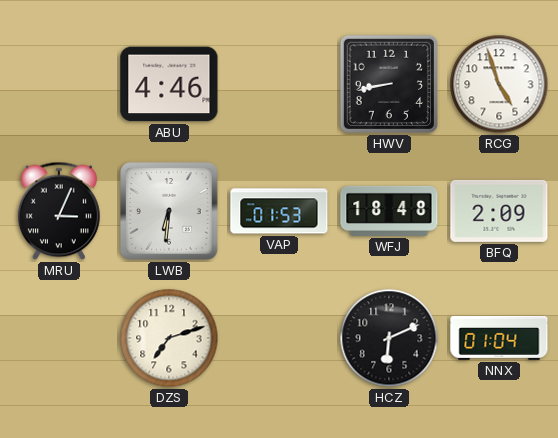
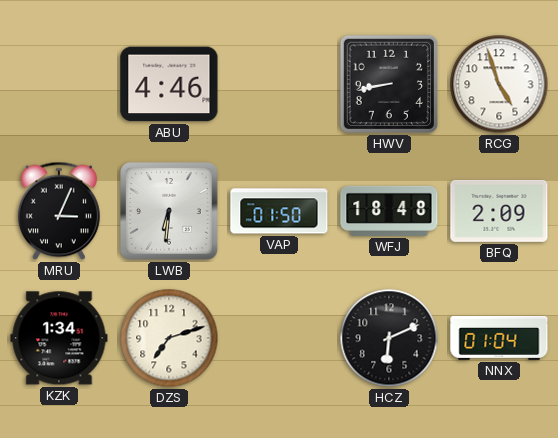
VAP: 01:53 -> 01:50
KZK: none -> 1:34
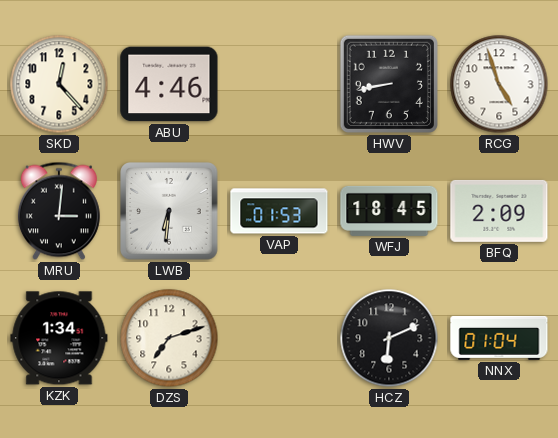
SKD: none -> 12:23
MRU: 3:04 -> 3:01
VAP: 01:50 -> 01:53
WFJ: 18:48 -> 18:45
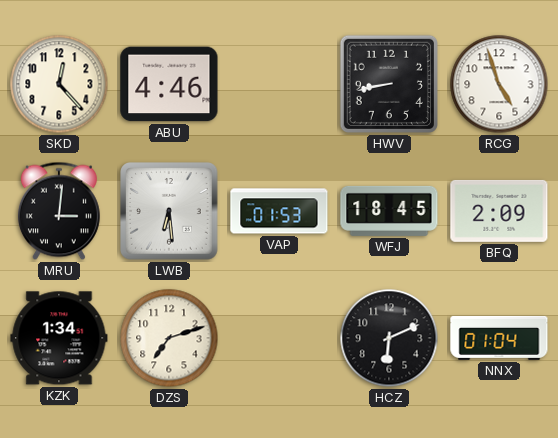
LWB: 6:31 -> 6:29
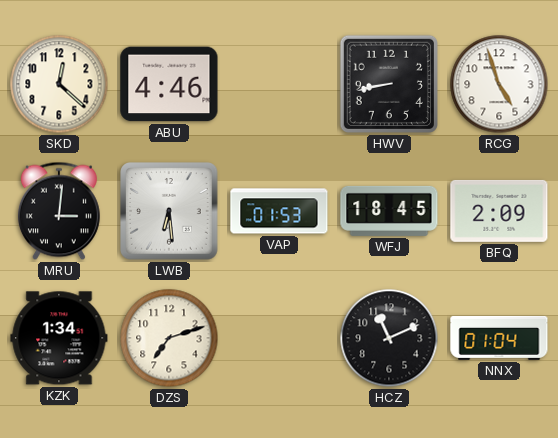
SKD: 12:23 -> 12:22
HCZ: 6:11 -> 11:11
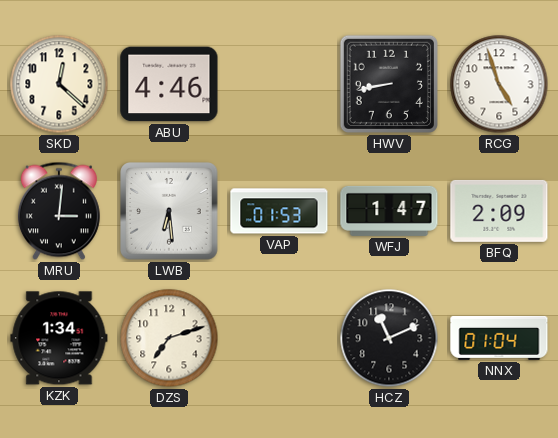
WFJ: 18:45 -> 1:47
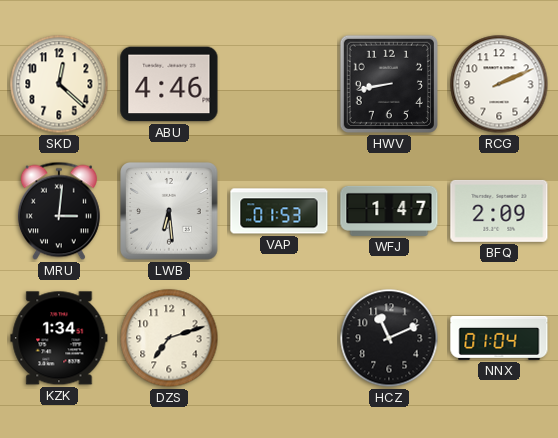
RCG: 4:57 -> 2:11
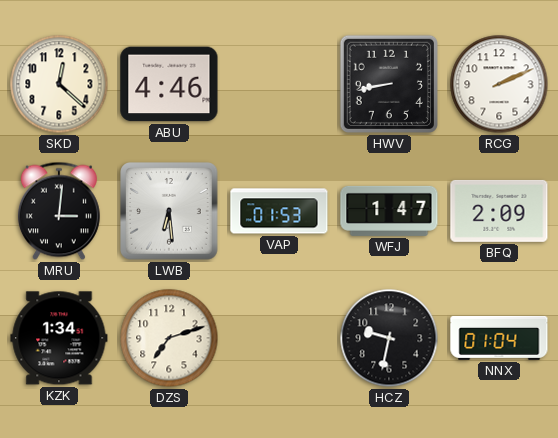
HCZ: 11:11 -> 9:32
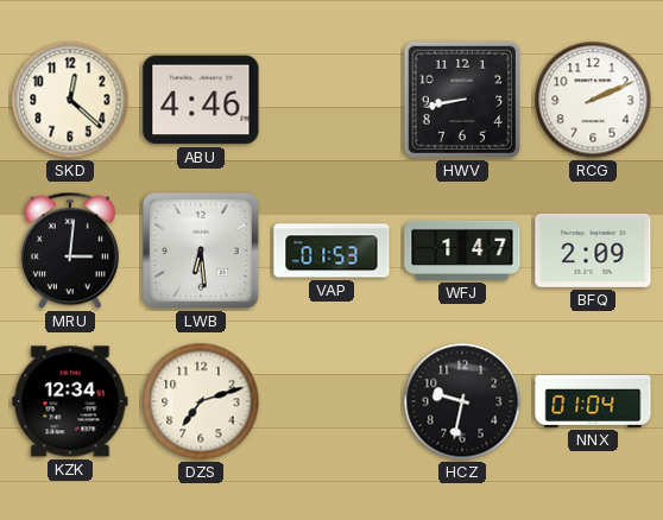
KZK: 1:34 -> 12:34
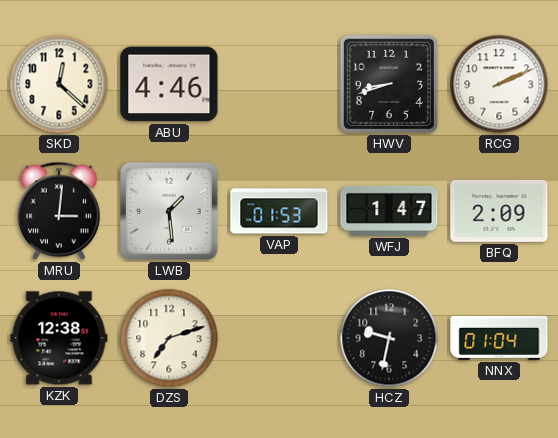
HWV: 8:43 -> 8:42
LWB: 6:29 -> 1:29
KZK: 12:34 -> 12:38
